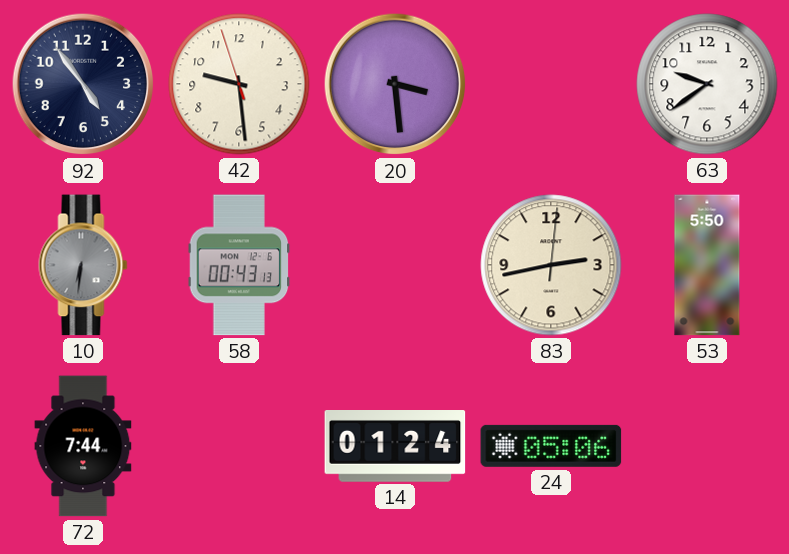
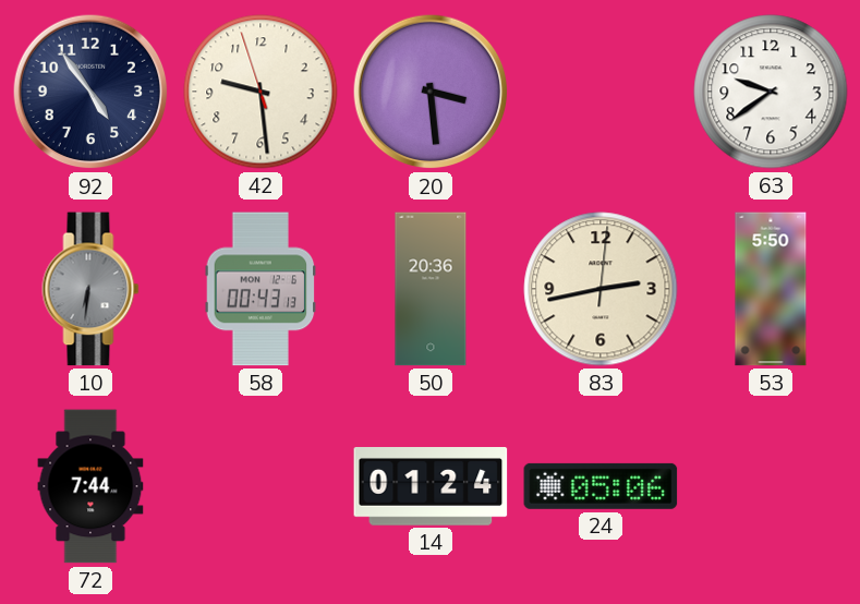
50: none -> 20:36
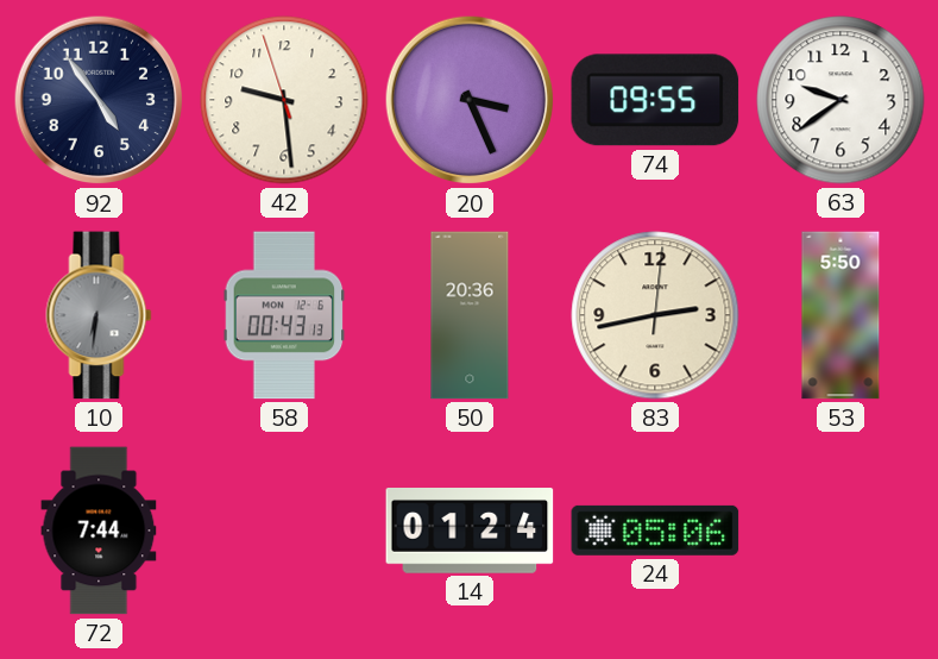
20: 3:29 -> 3:26
74: none -> 09:55
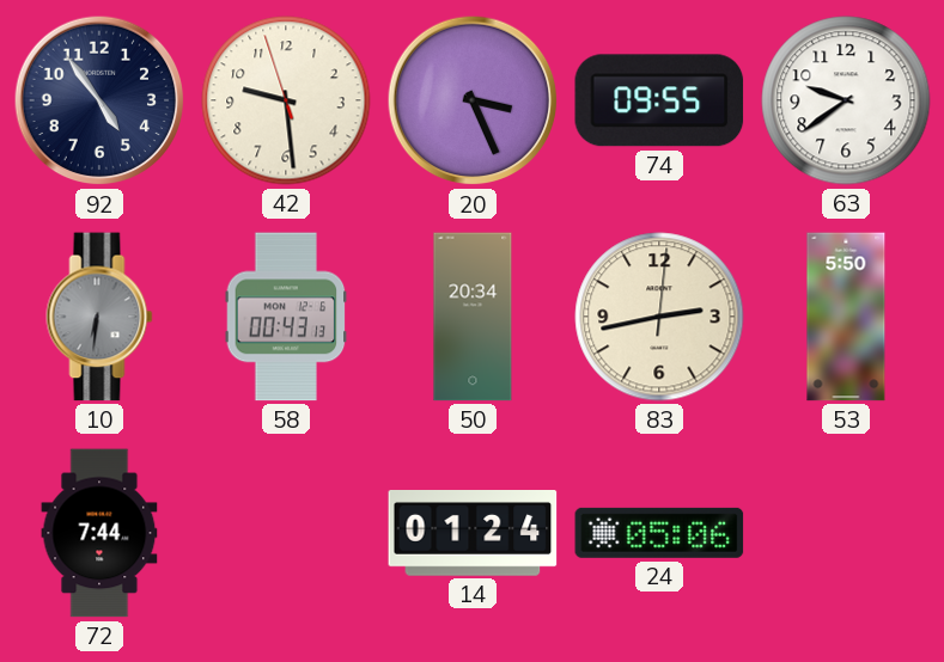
50: 20:36 -> 20:34
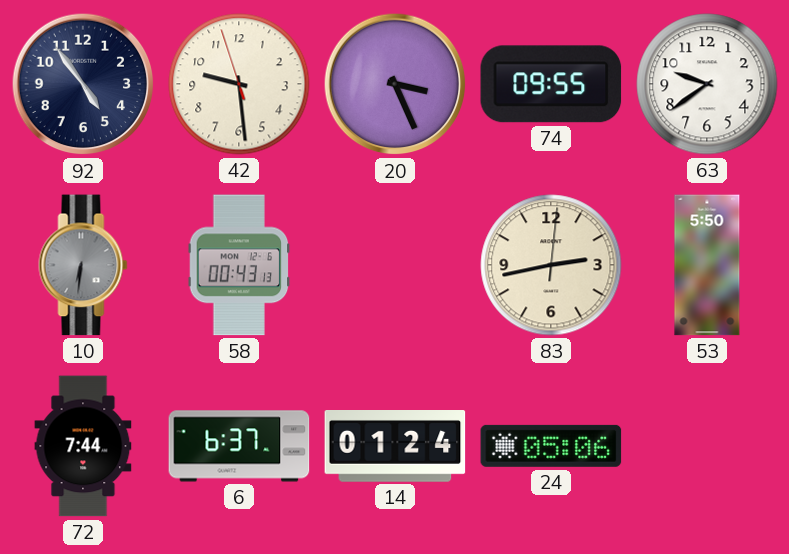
50: 20:34 -> none
6: none -> 6:37
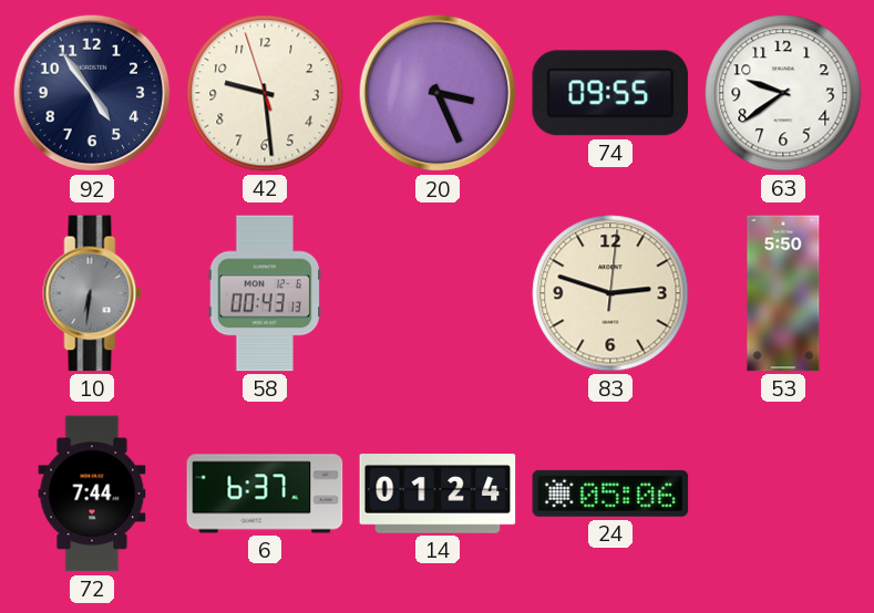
83: 2:43 -> 2:48
